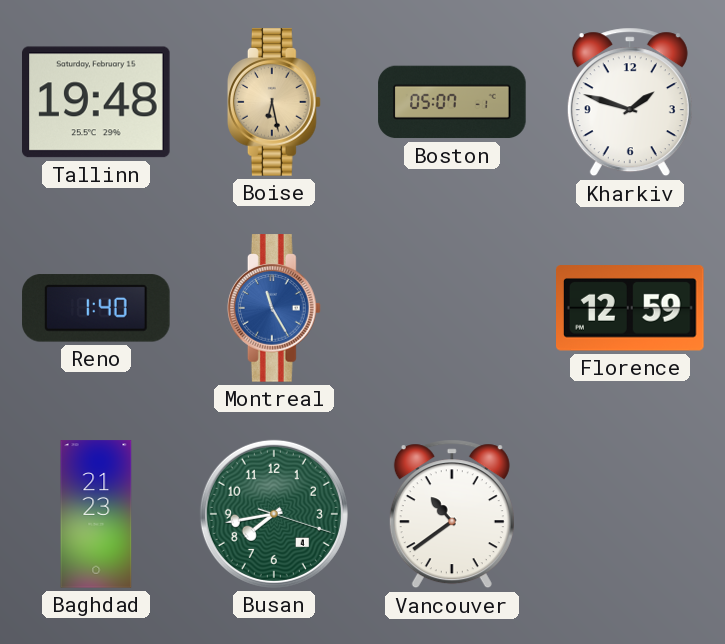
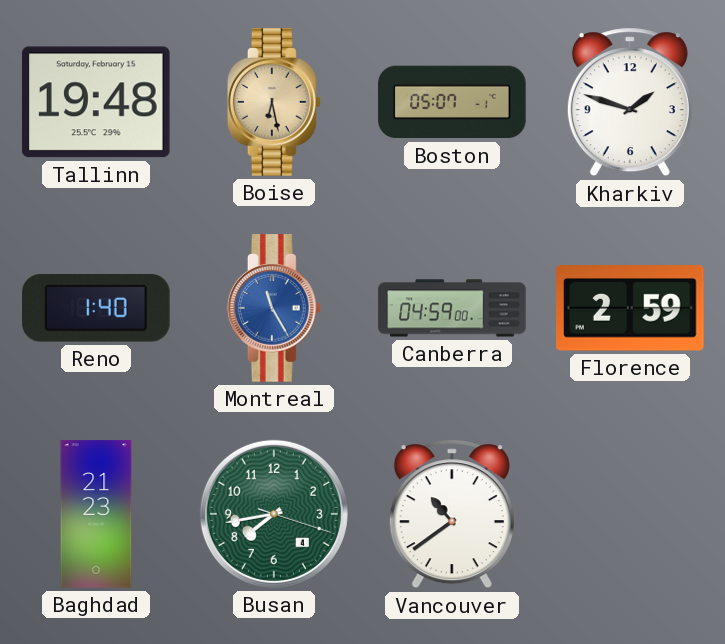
Canberra: none -> 04:59
Florence: 12:59 -> 2:59
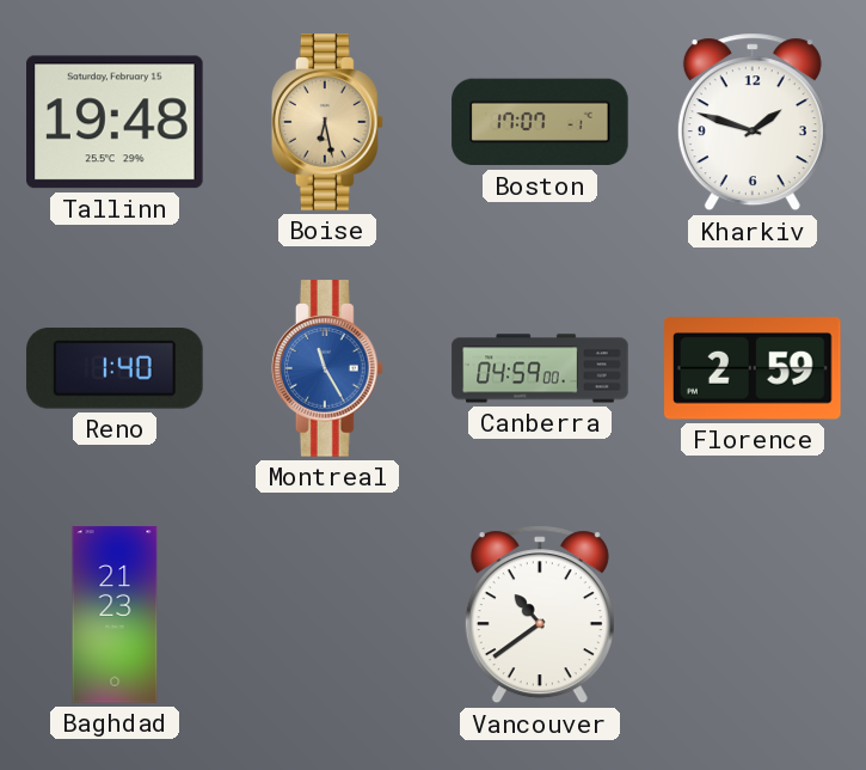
Boston: 05:07 -> 17:07
Busan: 7:43 -> none
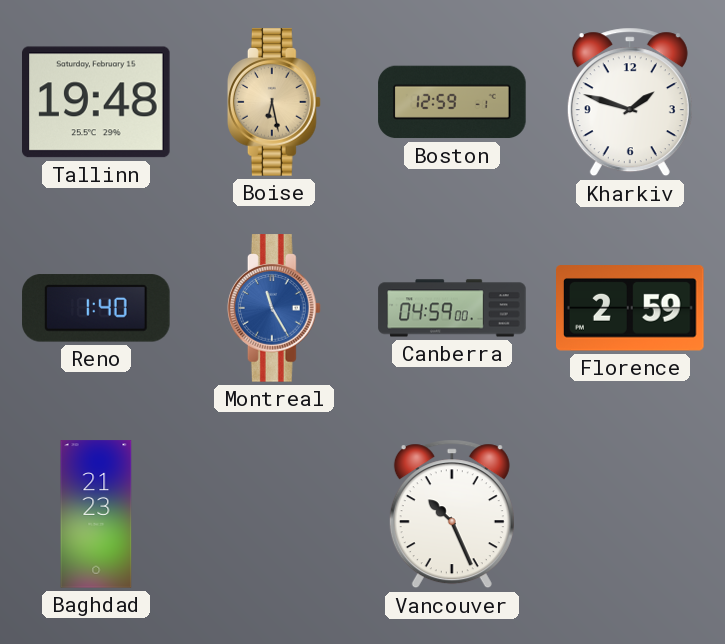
Boston: 17:07 -> 12:59
Vancouver: 10:39 -> 10:26
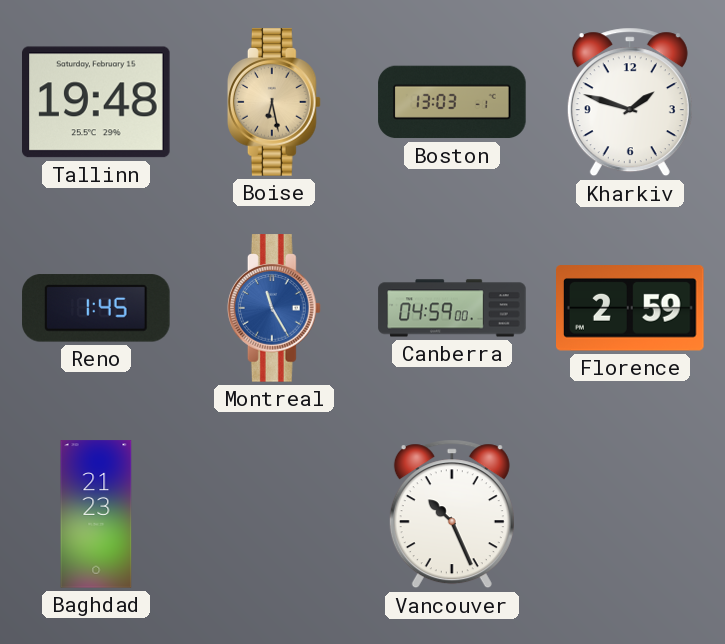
Boston: 12:59 -> 13:03
Reno: 1:40 -> 1:45
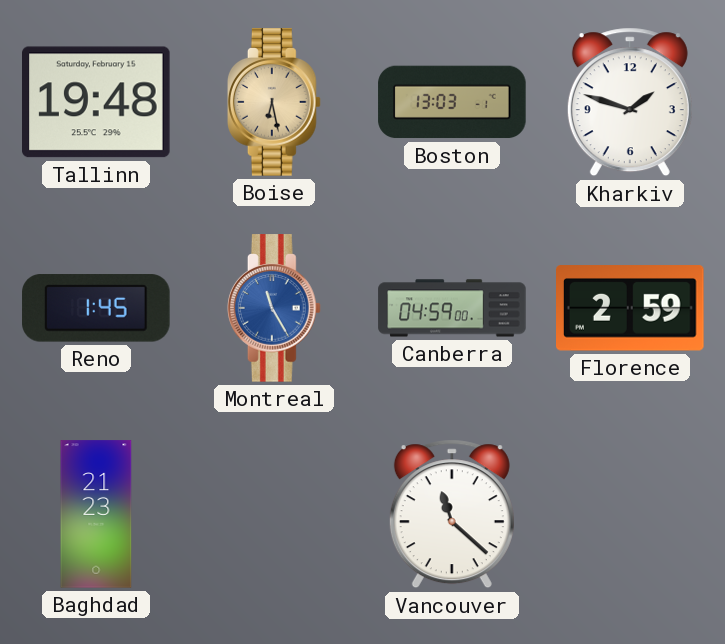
Vancouver: 10:26 -> 11:22
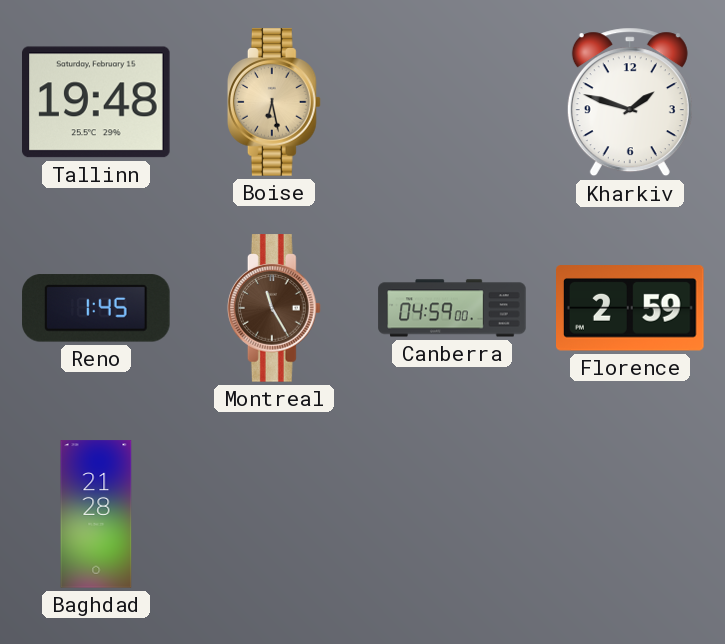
Boston: 13:03 -> none
Montreal dial: blue -> brown
Baghdad: 21:23 -> 21:28
Vancouver: 11:22 -> none
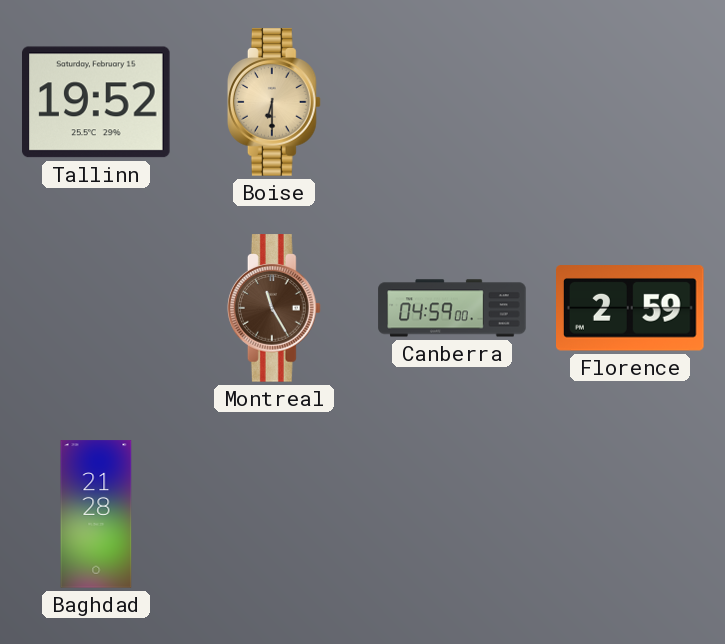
Tallinn: 19:48 -> 19:52
Boise: 6:28 -> 6:30
Kharkiv: 1:48 -> none
Reno: 1:45 -> none
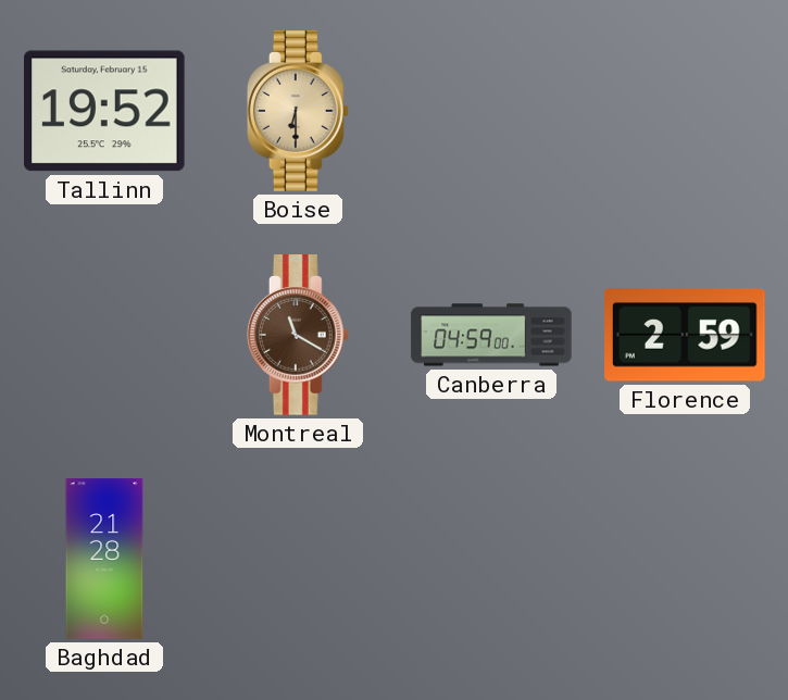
Montreal: 11:25 -> 11:20
